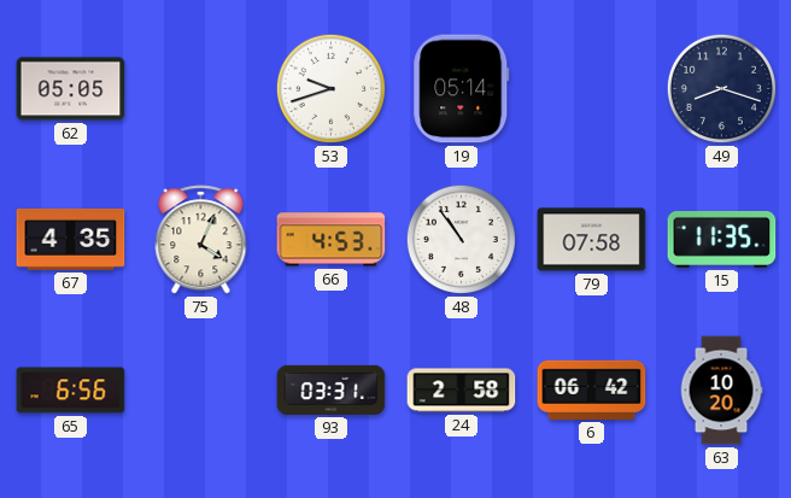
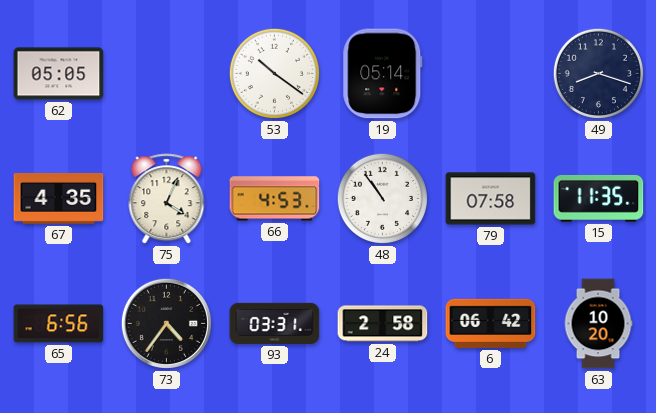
53: 9:42 -> 10:21
73: none -> 4:36
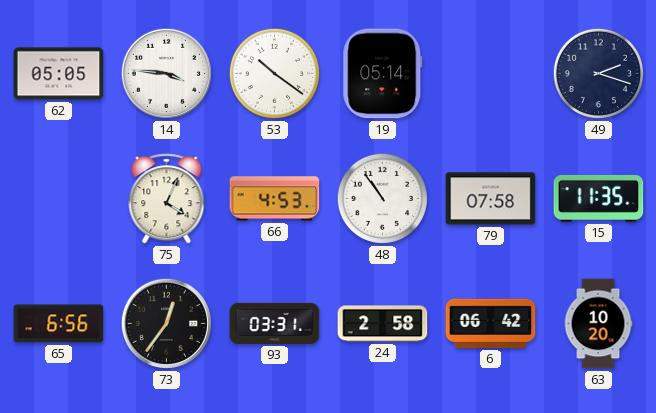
14: none -> 3:46
49: 8:18 -> 2:18
67: 4:35 -> none
73: 4:36 -> 12:36
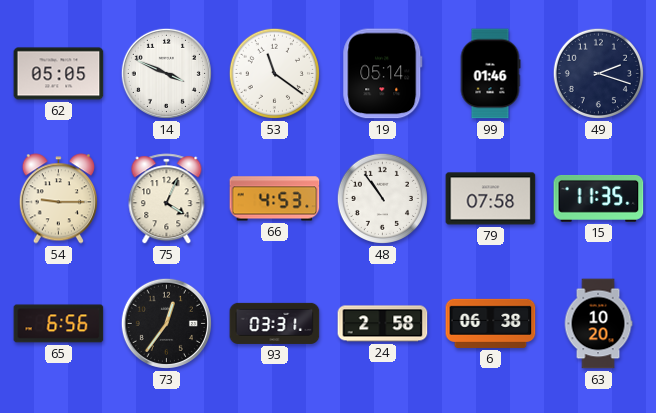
14: 3:46 -> 3:49
53: 10:21 -> 11:21
99: none -> 01:46
54: none -> 9:15
6: 06:42 -> 06:38
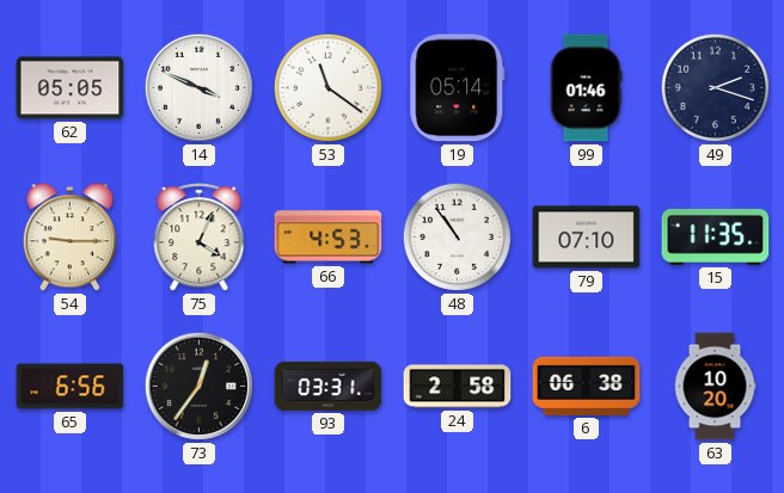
79: 07:58 -> 07:10
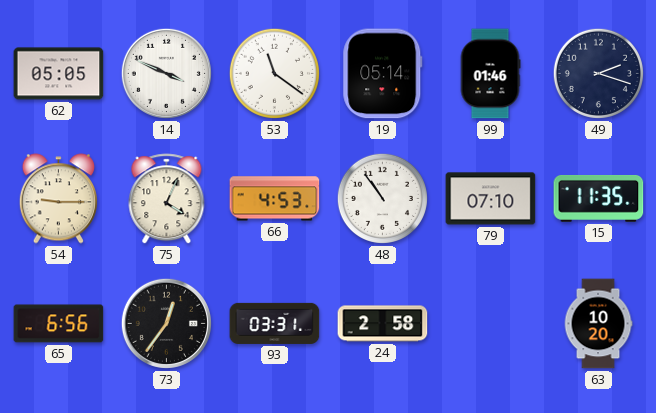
6: 06:38 -> none
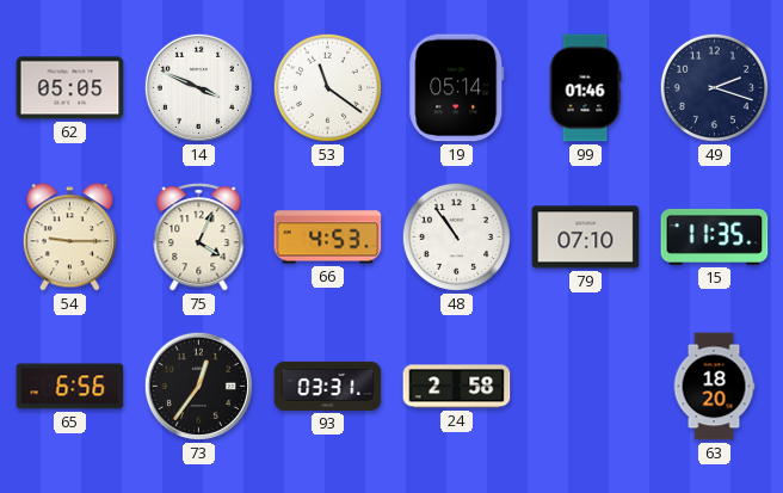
63: 10:20 -> 18:20
